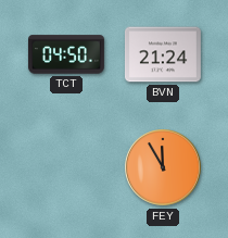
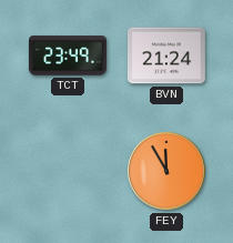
TCT: 04:50 -> 23:49
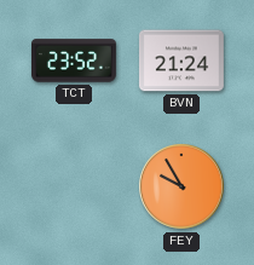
TCT: 23:49 -> 23:52
FEY: 11:55 -> 9:55
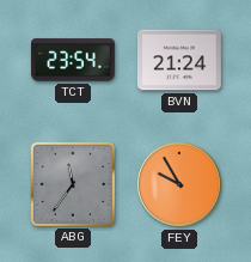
TCT: 23:52 -> 23:54
ABG: none -> 11:36
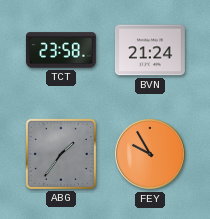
TCT: 23:54 -> 23:58
ABG: 11:36 -> 1:36
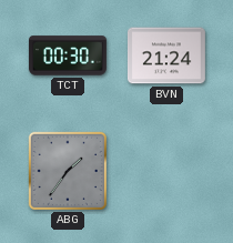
TCT: 23:58 -> 00:30
FEY: 9:55 -> none
